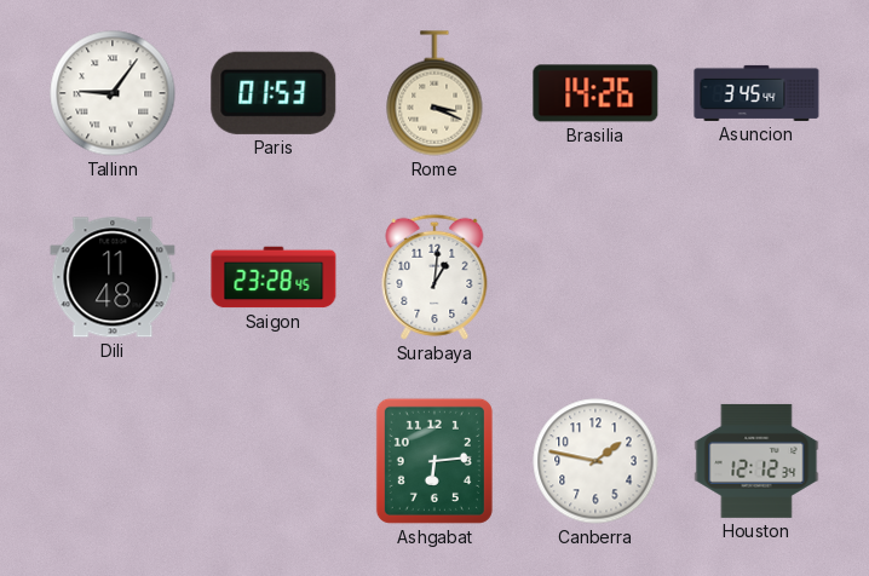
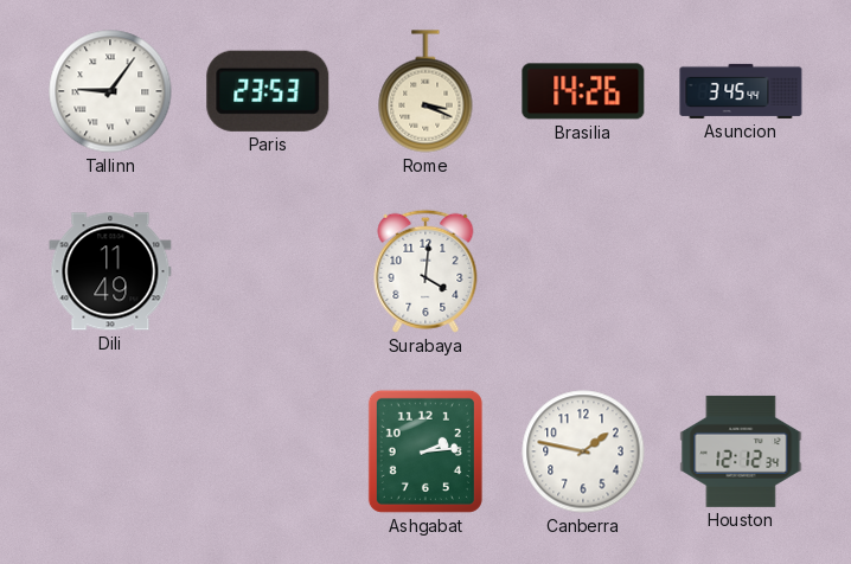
Paris: 01:53 -> 23:53
Dili: 11:48 -> 11:49
Saigon: 23:28 -> none
Surabaya: 1:01 -> 4:01
Ashgabat: 6:14 -> 2:14
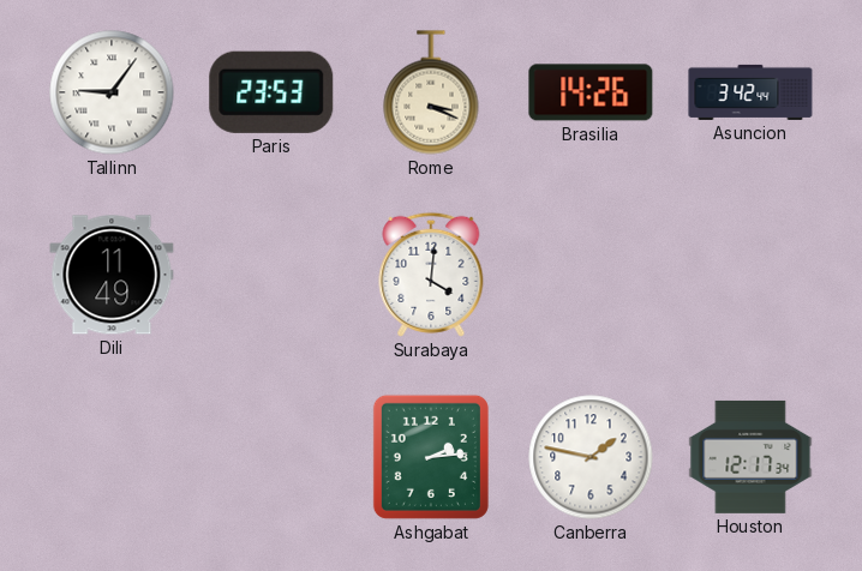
Asuncion: 3:45 -> 3:42
Houston: 12:12 -> 12:17
